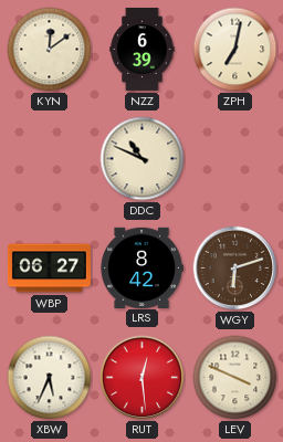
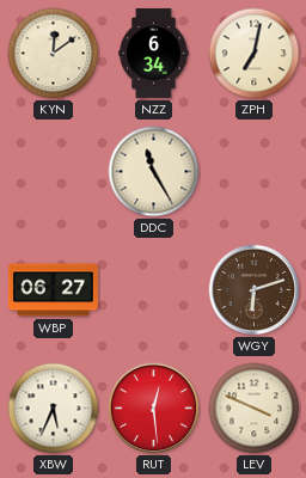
NZZ: 6:39 -> 6:34
DDC: 10:49 -> 11:25
LRS: 8:42 -> none
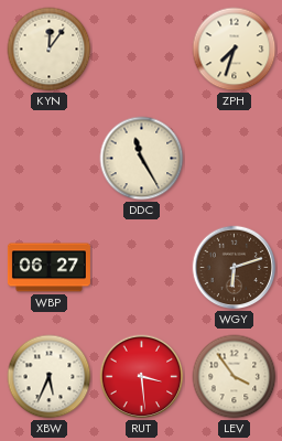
KYN: 12:09 -> 12:06
NZZ: 6:34 -> none
ZPH: 7:02 -> 7:33
RUT: 12:29 -> 3:29
LEV: 3:49 -> 3:54
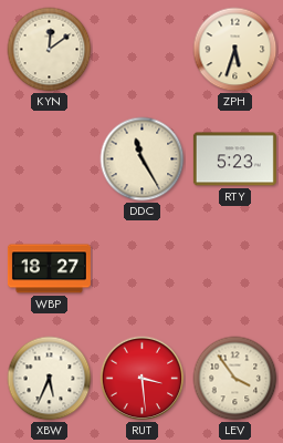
KYN: 12:06 -> 12:09
ZPH: 7:33 -> 5:33
RTY: none -> 5:23
WBP: 06:27 -> 18:27
WGY: 6:12 -> none
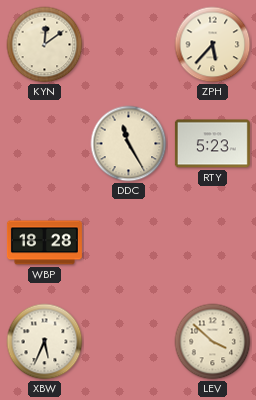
ZPH: 5:33 -> 5:37
WBP: 18:27 -> 18:28
RUT: 3:29 -> none
LEV: 3:54 -> 3:52
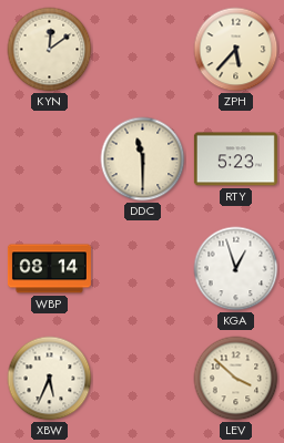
DDC: 11:25 -> 11:30
WBP: 18:28 -> 08:14
KGA: none -> 12:57
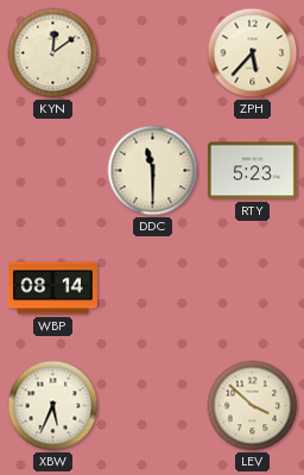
KGA: 12:57 -> none
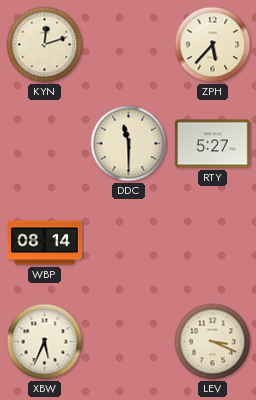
KYN: 12:09 -> 12:12
RTY: 5:23 -> 5:27
LEV: 3:52 -> 3:19
